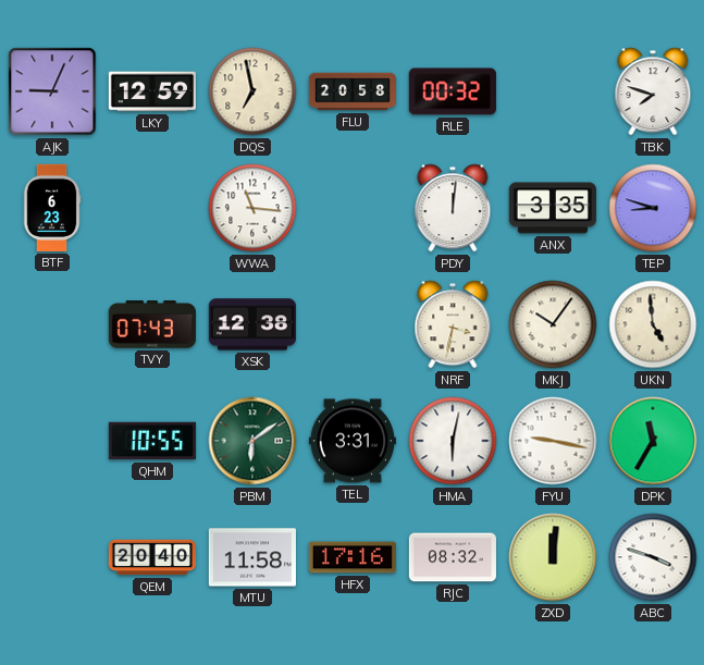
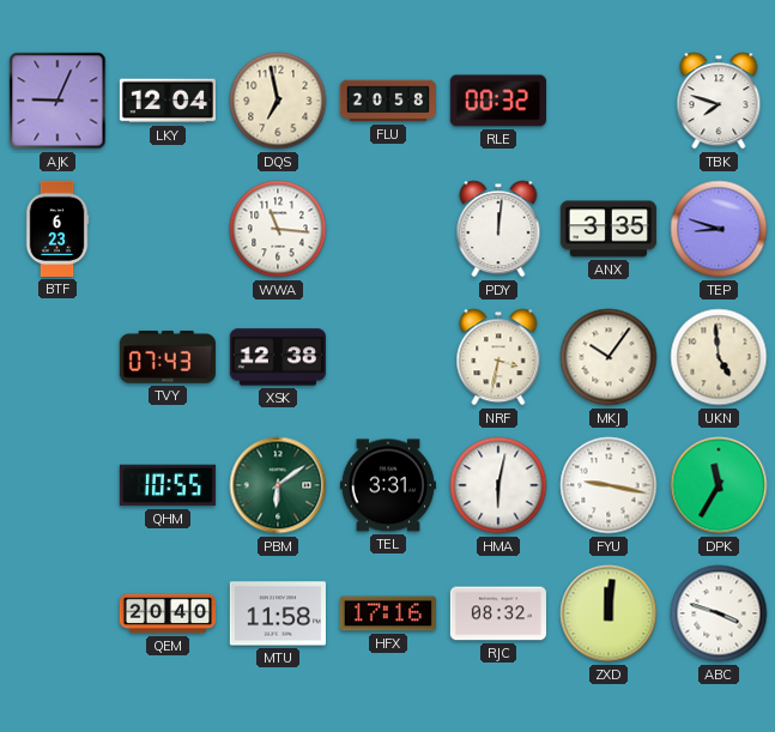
LKY: 12:59 -> 12:04
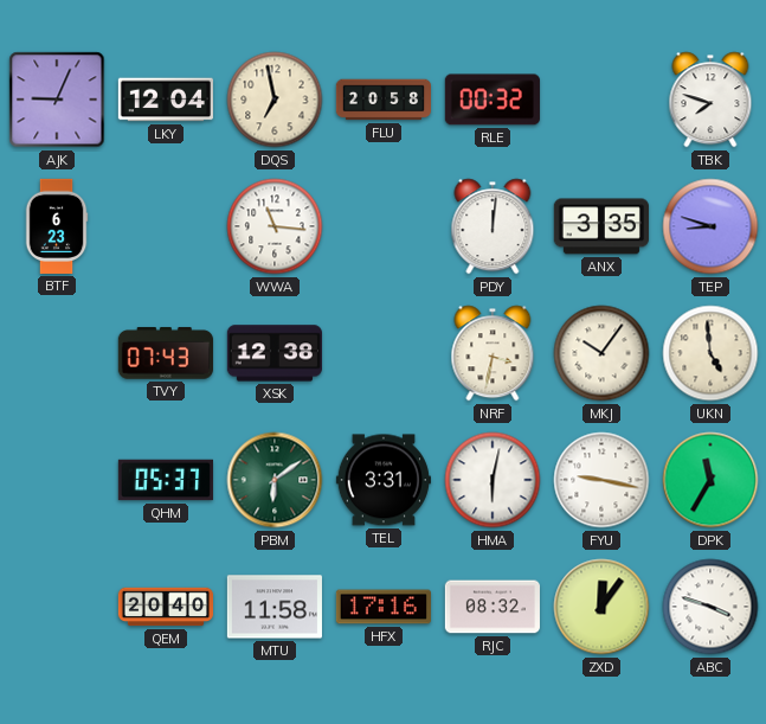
QHM: 10:55 -> 05:37
ZXD: 12:01 -> 12:06
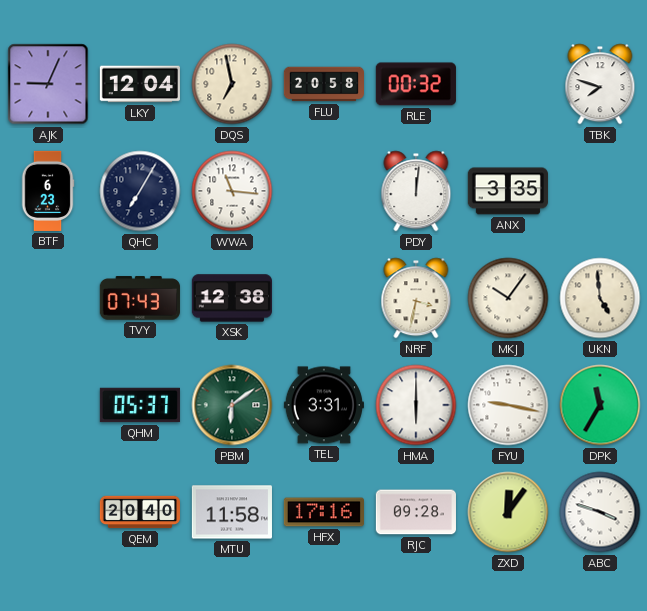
QHC: none -> 7:05
TEP: 8:48 -> none
HMA: 6:02 -> 6:00
RJC: 08:32 -> 09:28
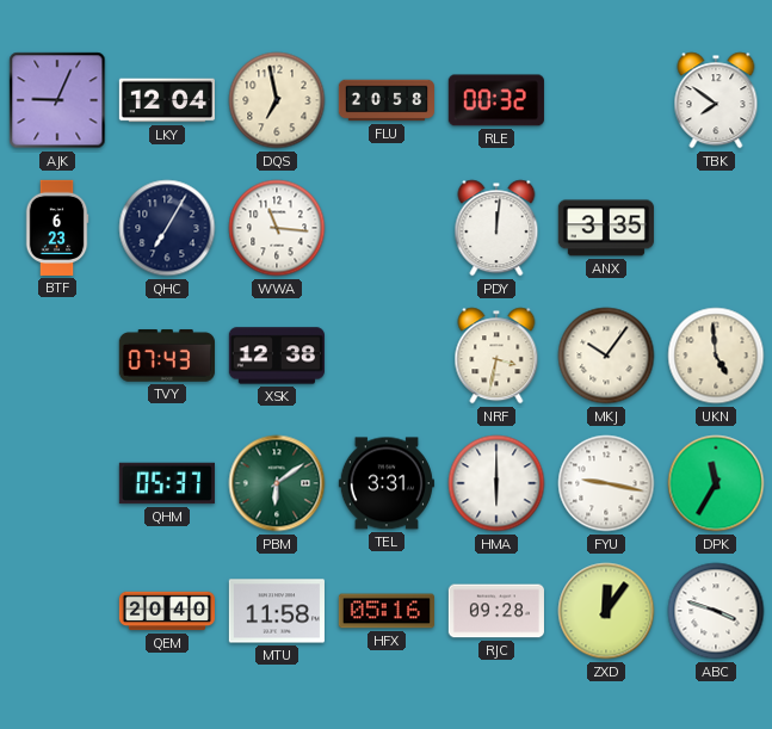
TBK: 7:48 -> 7:51
HFX: 17:16 -> 05:16
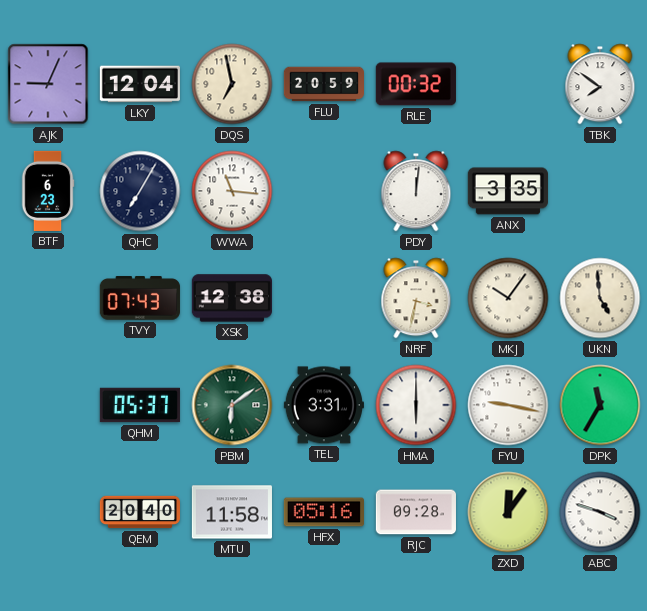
FLU: 20:58 -> 20:59
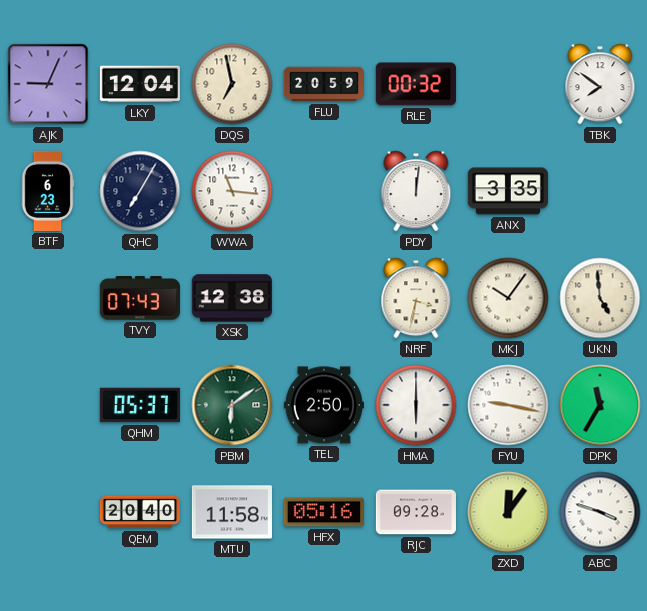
TEL: 3:31 -> 2:50
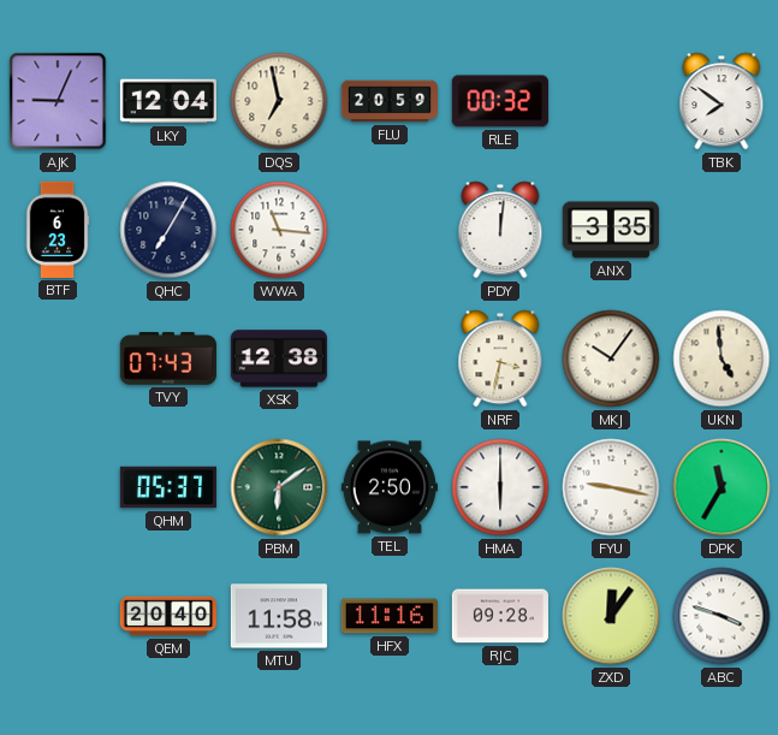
HFX: 05:16 -> 11:16
